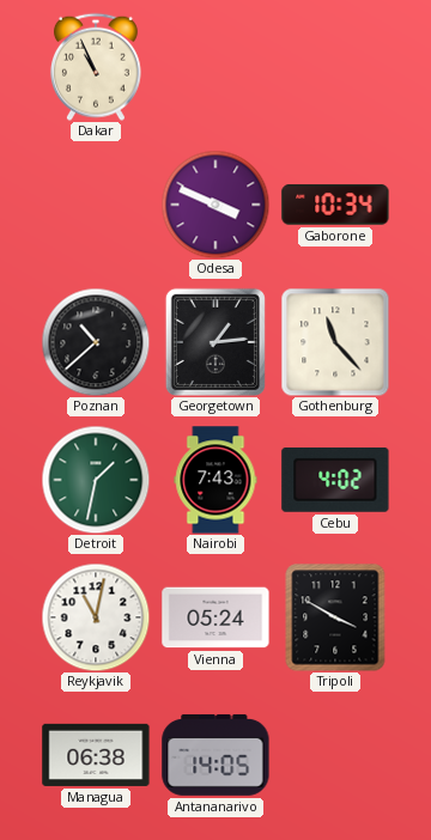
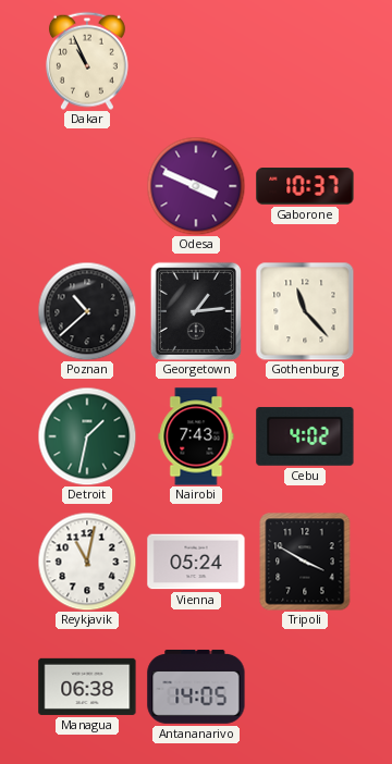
Gaborone: 10:34 -> 10:37
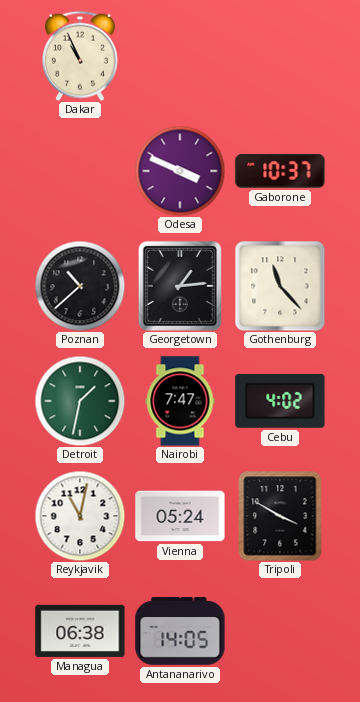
Nairobi: 7:43 -> 7:47
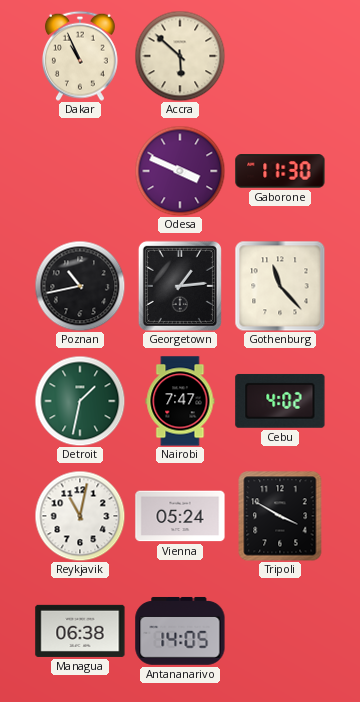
Accra: none -> 5:52
Gaborone: 10:37 -> 11:30
Poznan: 10:38 -> 10:43
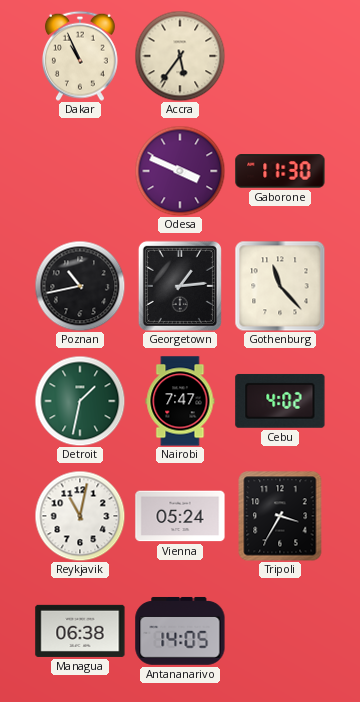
Accra: 5:52 -> 5:36
Tripoli: 3:50 -> 3:35
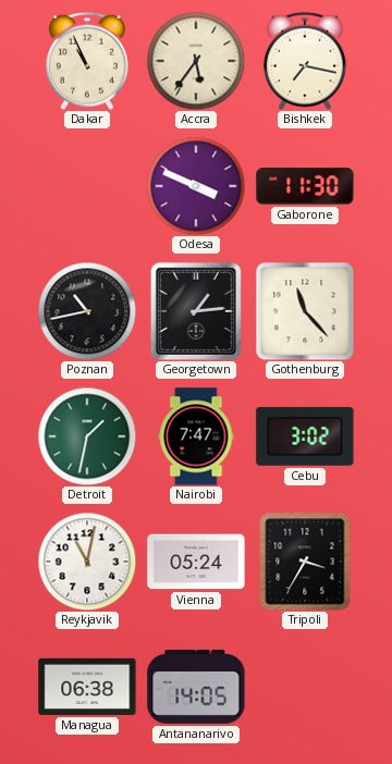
Bishkek: none -> 7:17
Cebu: 4:02 -> 3:02
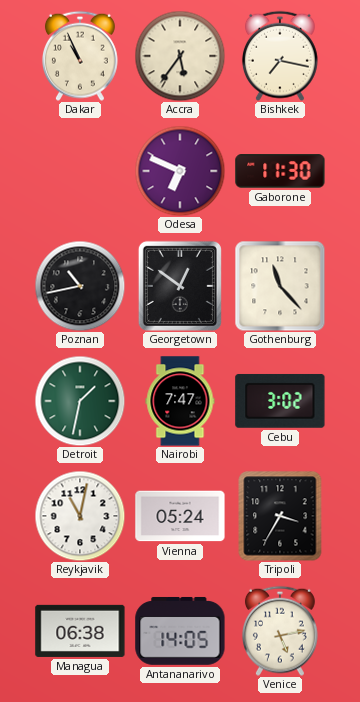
Odesa: 3:49 -> 6:49
Georgetown: 1:14 -> 12:51
Venice: none -> 5:13
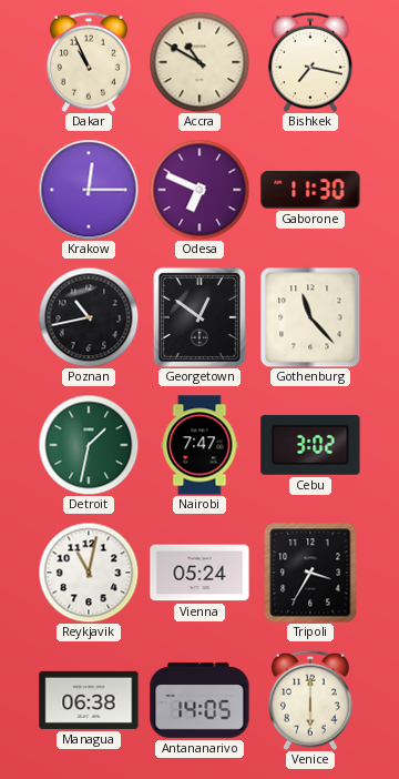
Accra: 5:36 -> 10:50
Krakow: none -> 12:15
Venice: 5:13 -> 6:00
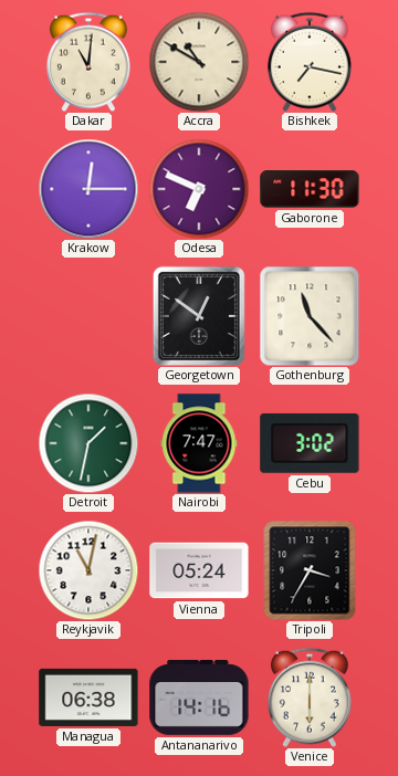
Dakar: 10:56 -> 11:01
Poznan: 10:43 -> none
Antananarivo: 14:05 -> 14:16
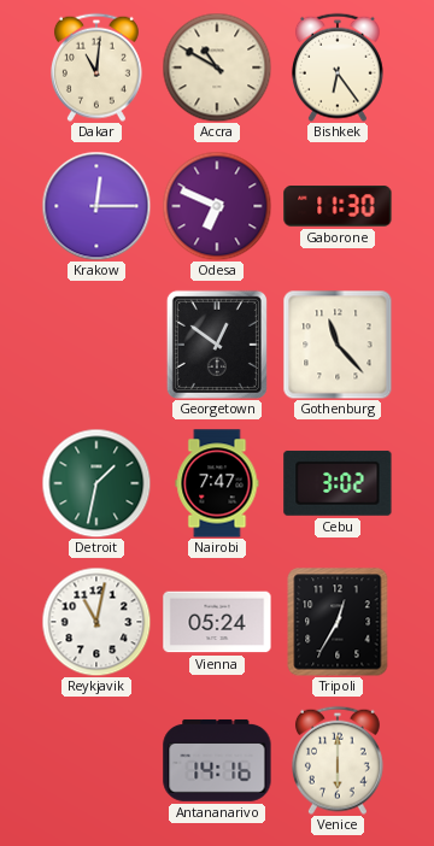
Bishkek: 7:17 -> 6:24
Tripoli: 3:35 -> 12:35
Managua: 06:38 -> none
